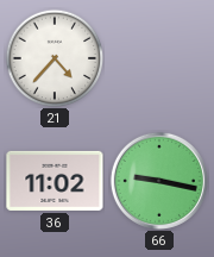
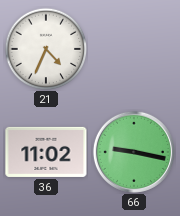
21: 4:37 -> 4:34
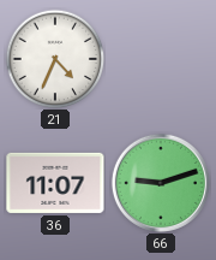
36: 11:02 -> 11:07
66: 9:17 -> 9:12
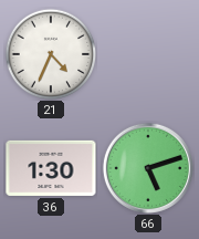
36: 11:07 -> 1:30
66: 9:12 -> 5:12
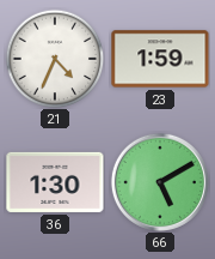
23: none -> 1:59
66: 5:12 -> 5:10
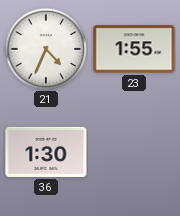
23: 1:59 -> 1:55
66: 5:10 -> none
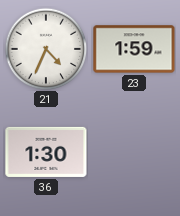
23: 1:55 -> 1:59
